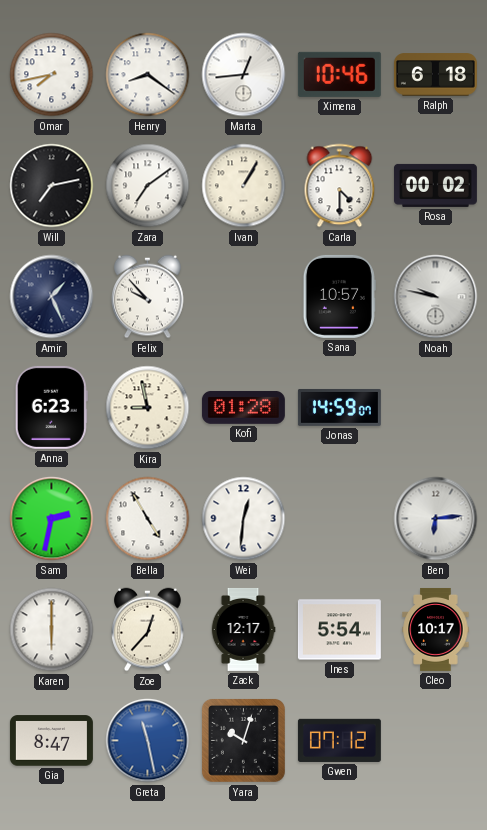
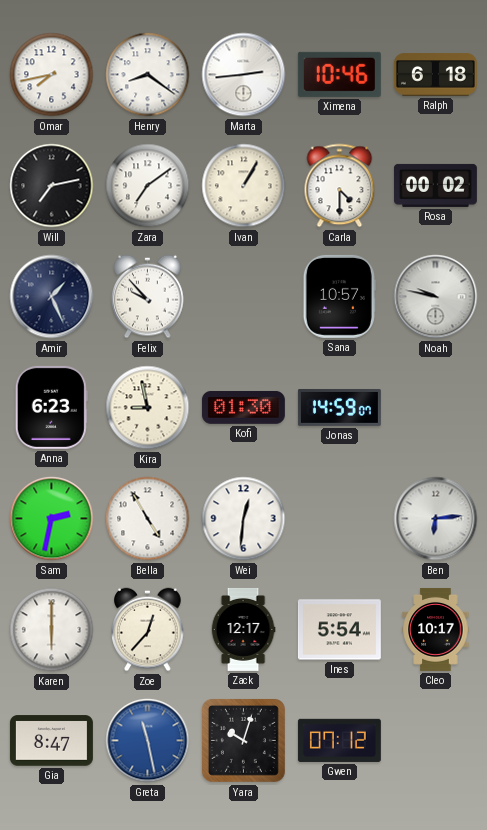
Marta: 12:44 -> 2:44
Kofi: 01:28 -> 01:30
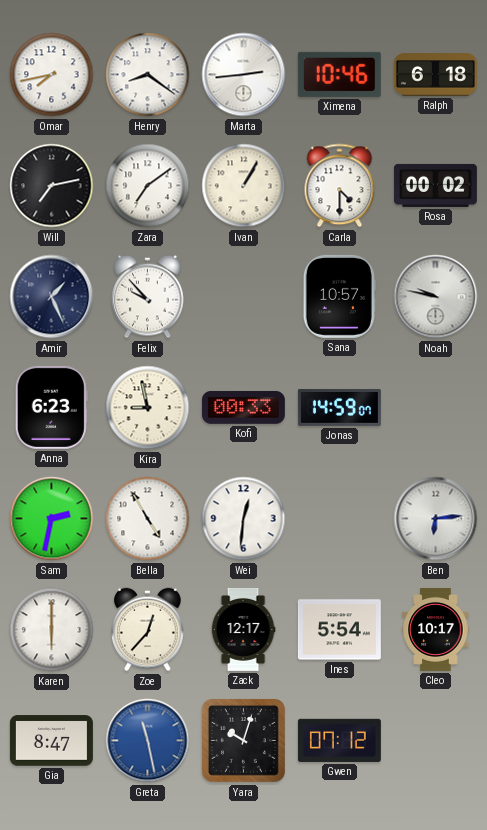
Kofi: 01:30 -> 00:33
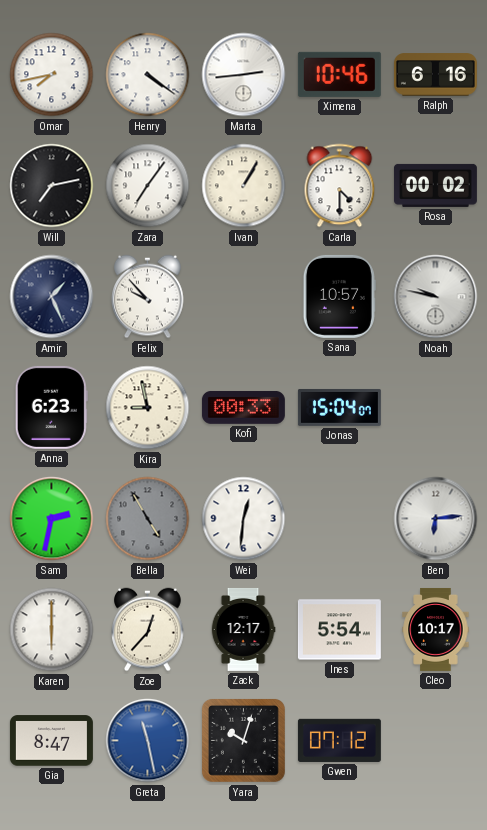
Henry: 8:21 -> 4:21
Ralph: 6:18 -> 6:16
Zara: 7:09 -> 7:06
Jonas: 14:59 -> 15:04
Bella dial: white -> grey
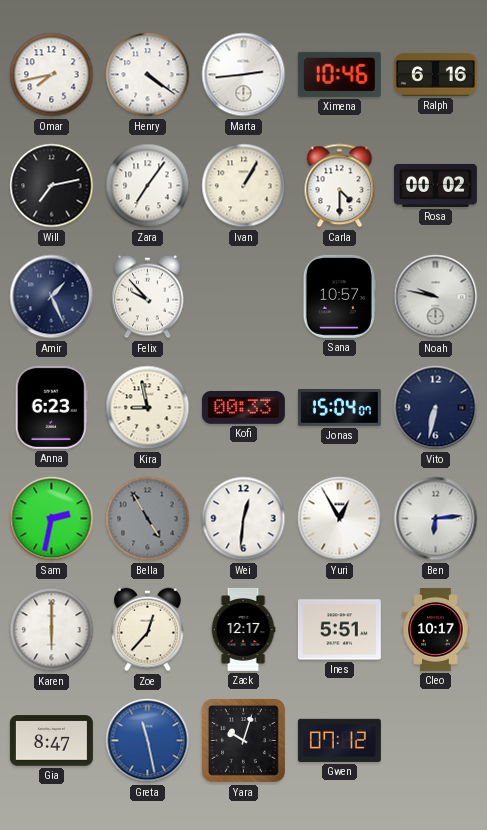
Vito: none -> 6:32
Yuri: none -> 12:55
Ines: 5:54 -> 5:51
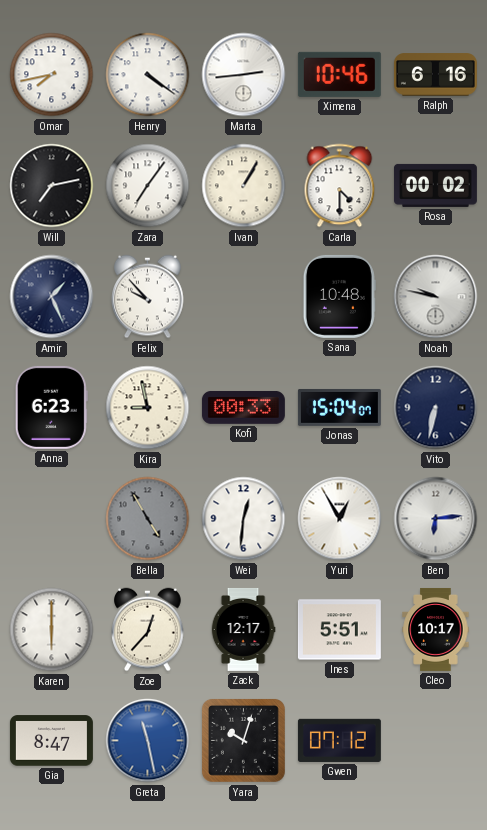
Sana: 10:57 -> 10:48
Sam: 2:32 -> none
